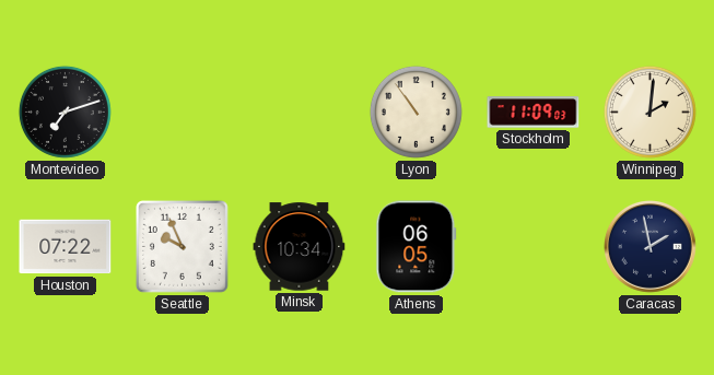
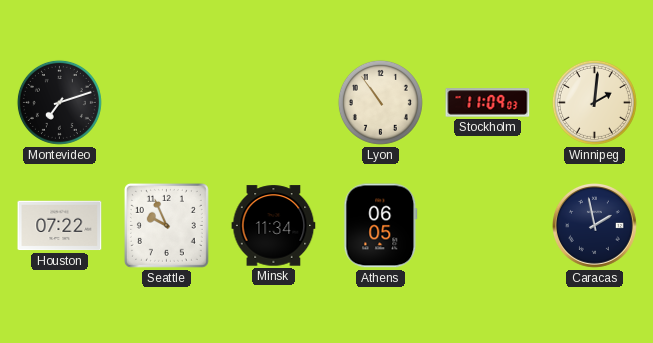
Minsk: 10:34 -> 11:34
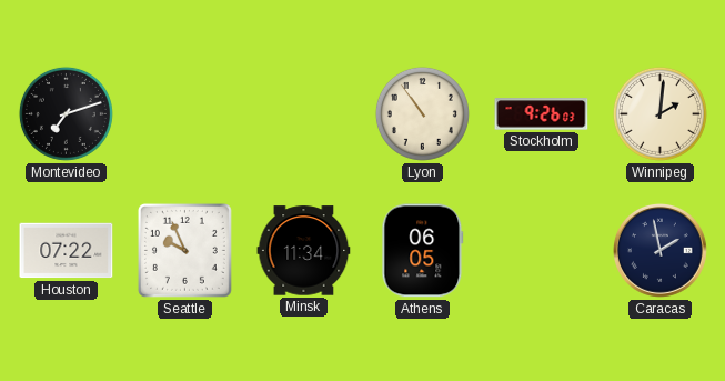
Stockholm: 11:09 -> 9:26
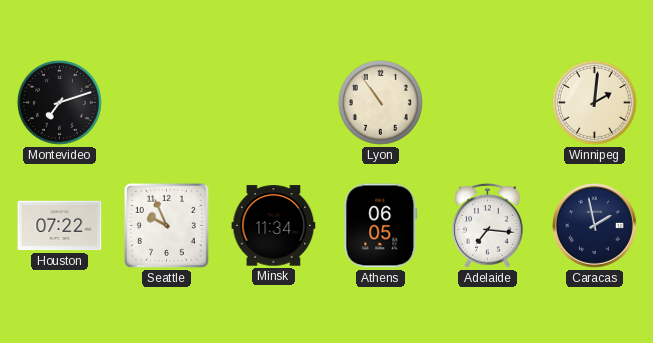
Stockholm: 9:26 -> none
Adelaide: none -> 7:16
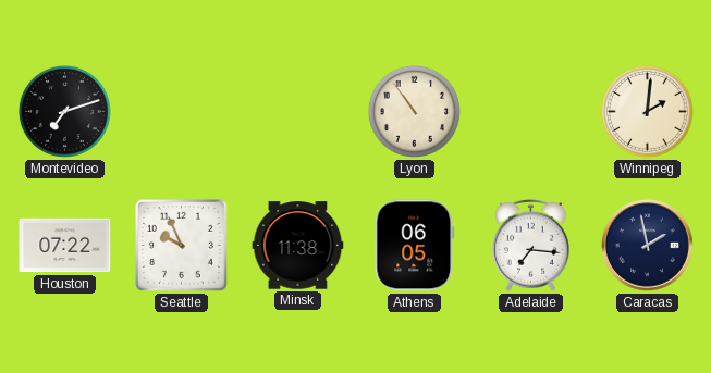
Minsk: 11:34 -> 11:38
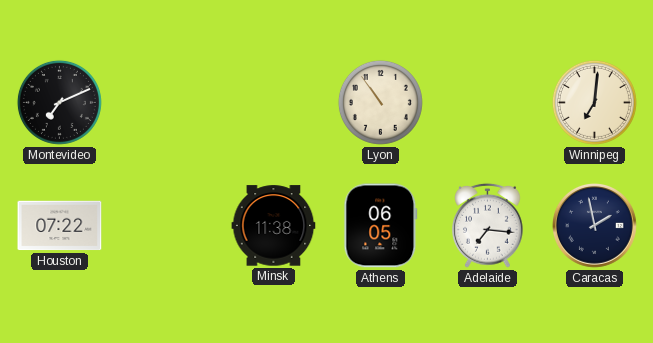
Montevideo: 7:12 -> 7:11
Winnipeg: 2:01 -> 7:01
Seattle: 9:56 -> none
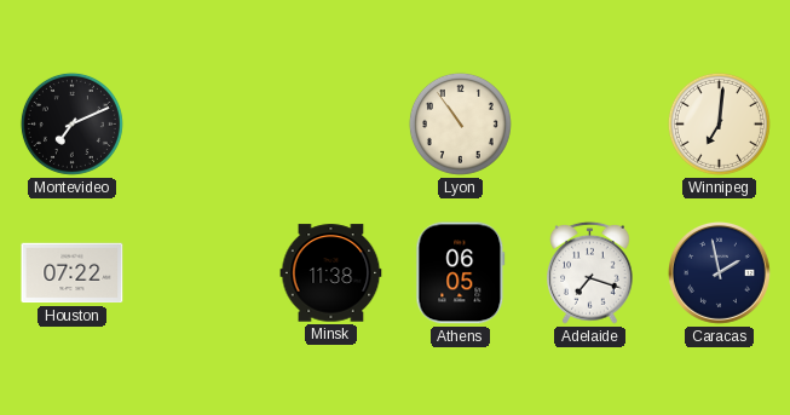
Adelaide: 7:16 -> 7:18
